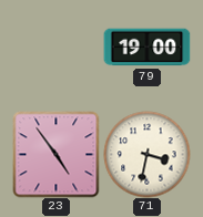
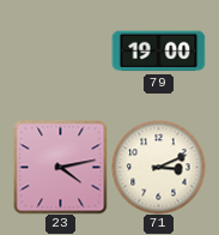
23: 4:54 -> 4:13
71: 3:32 -> 3:11
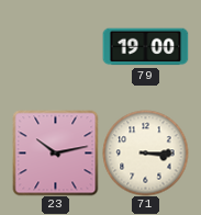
23: 4:13 -> 10:13
71: 3:11 -> 3:15
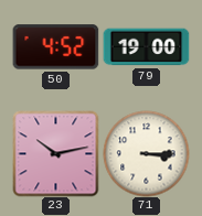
50: none -> 4:52
